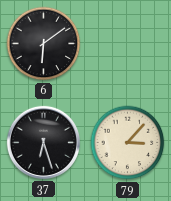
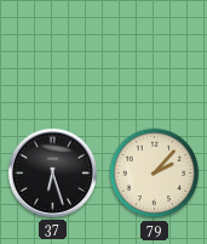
6: 6:09 -> none
79: 3:07 -> 2:07
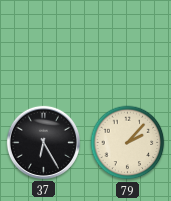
37: 6:27 -> 6:25
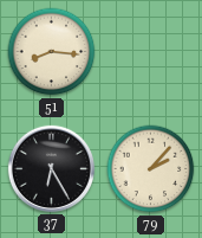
51: none -> 8:16
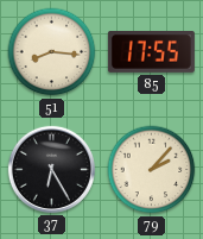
85: none -> 17:55
